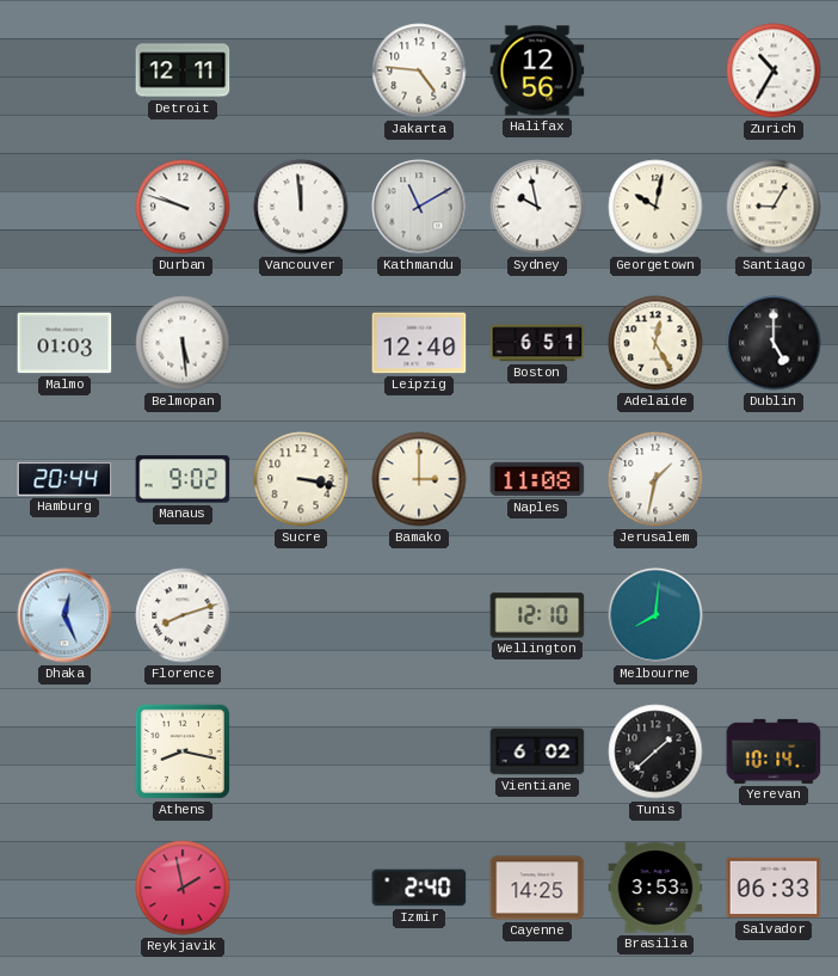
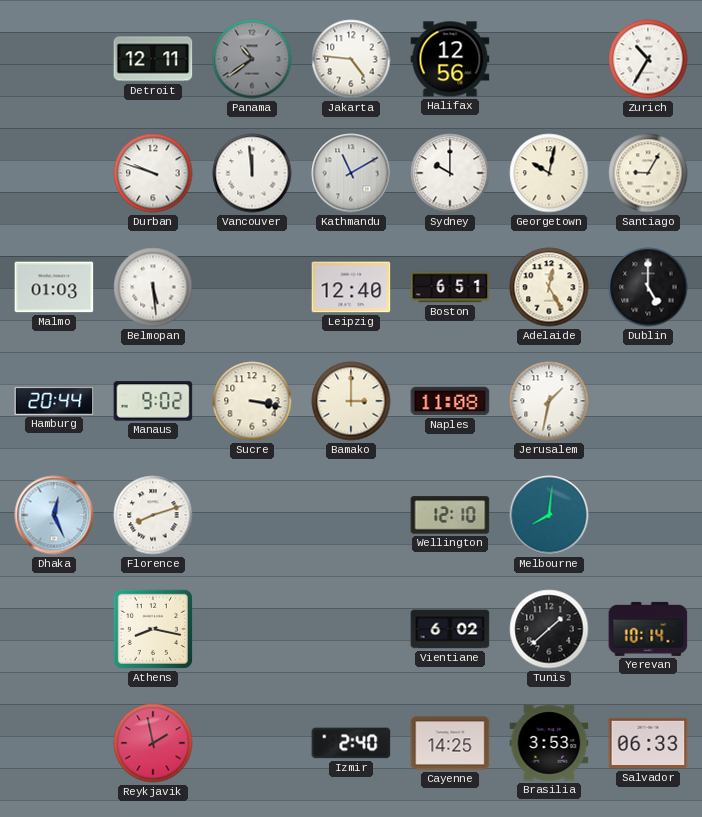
Panama: none -> 10:39
Sydney: 9:58 -> 10:00
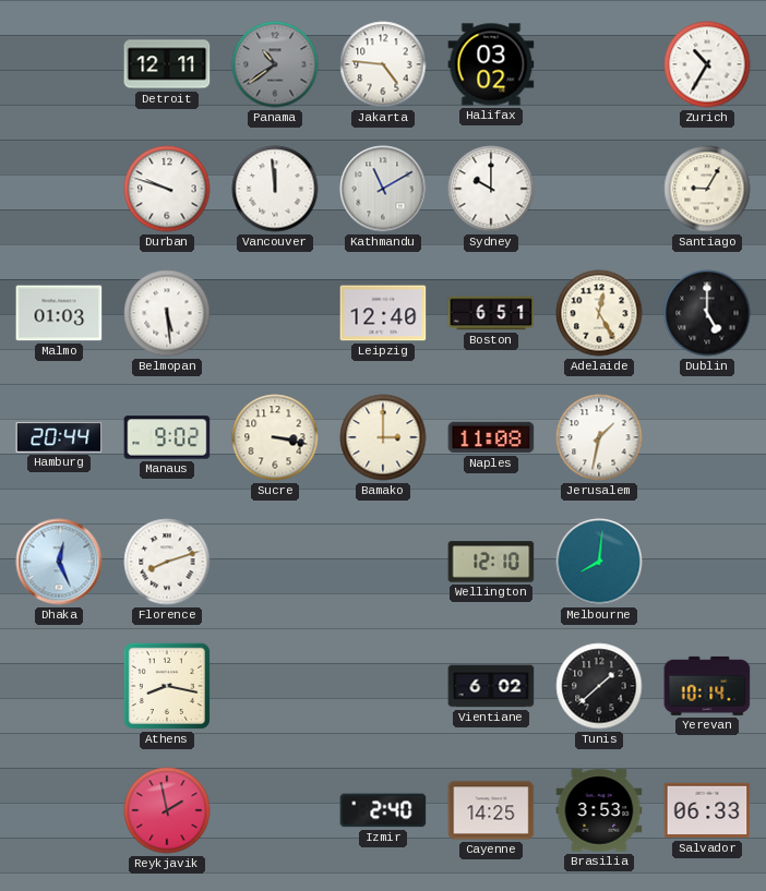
Halifax: 12:56 -> 03:02
Georgetown: 10:02 -> none
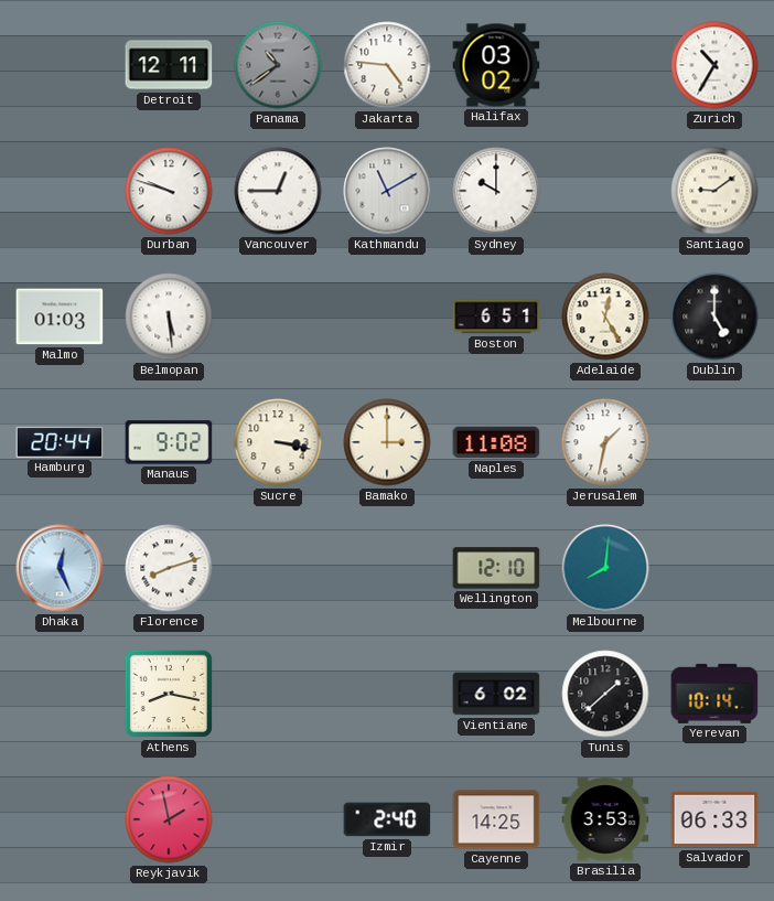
Vancouver: 11:59 -> 12:45
Santiago: 9:05 -> 9:09
Leipzig: 12:40 -> none
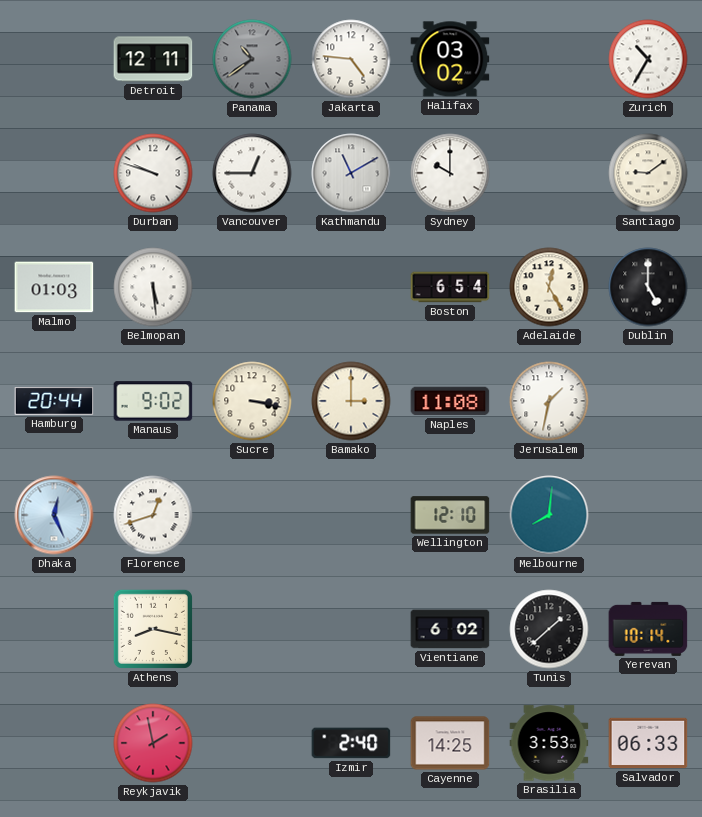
Boston: 6:51 -> 6:54
Florence: 8:12 -> 12:42
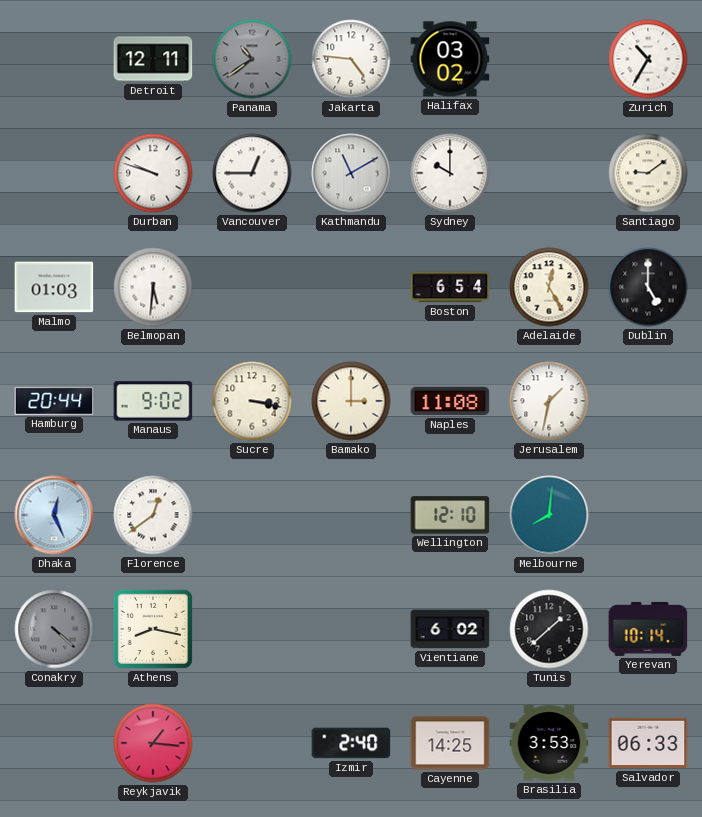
Belmopan: 5:29 -> 5:31
Florence: 12:42 -> 12:39
Conakry: none -> 4:22
Reykjavik: 1:58 -> 1:16
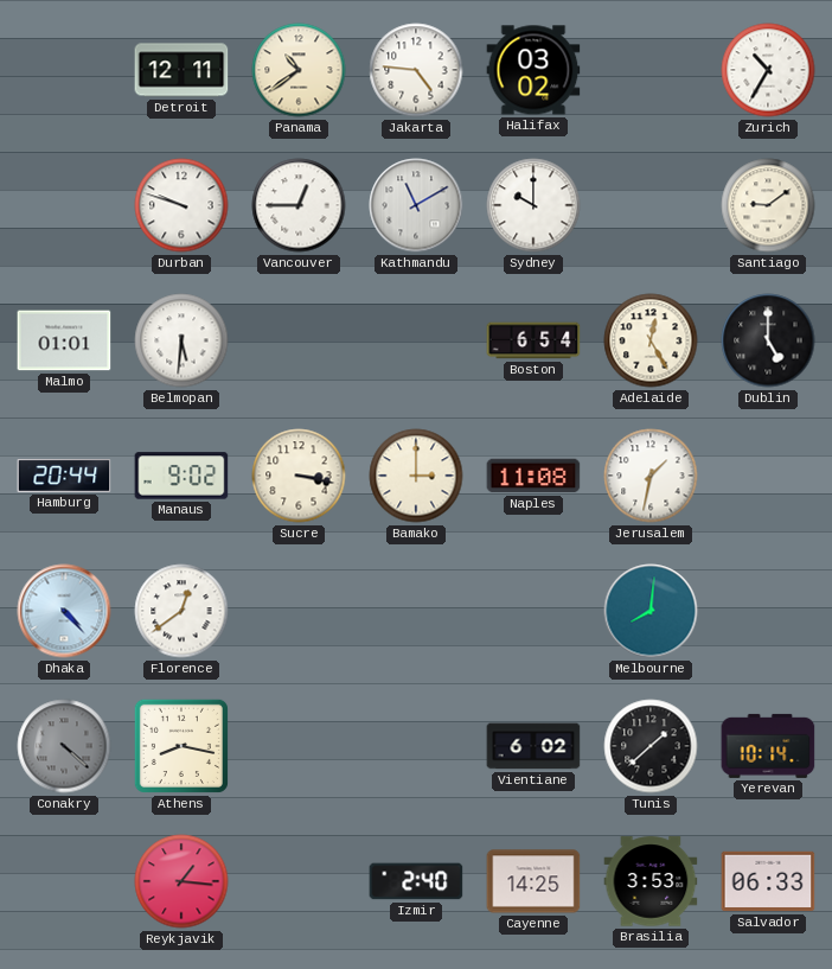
Panama dial: grey -> cream
Malmo: 01:03 -> 01:01
Dhaka: 12:26 -> 4:23
Wellington: 12:10 -> none
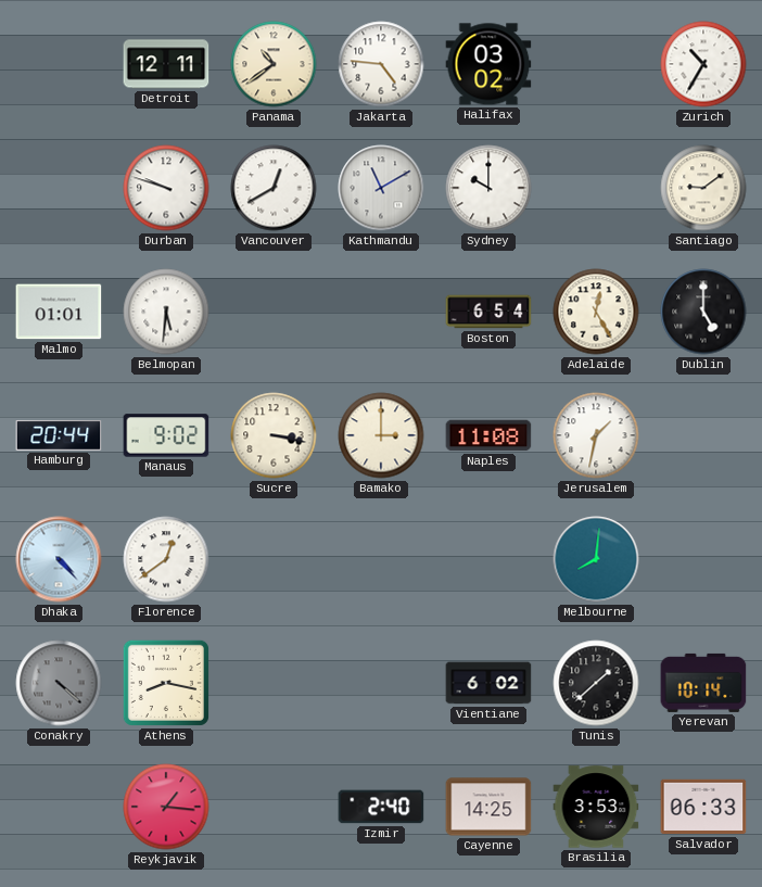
Vancouver: 12:45 -> 12:40
